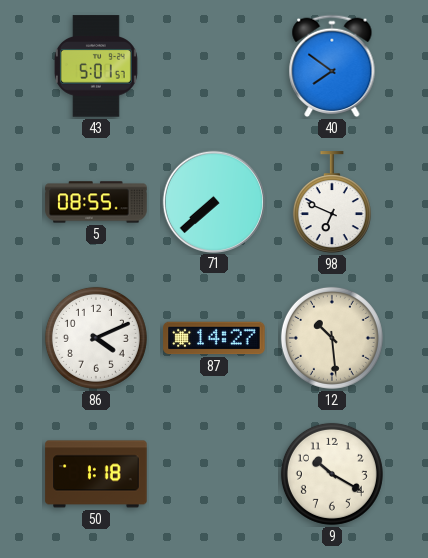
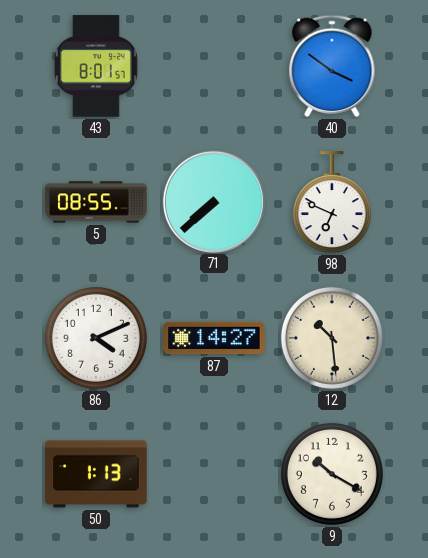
43: 5:01 -> 8:01
40: 7:51 -> 3:51
50: 1:18 -> 1:13
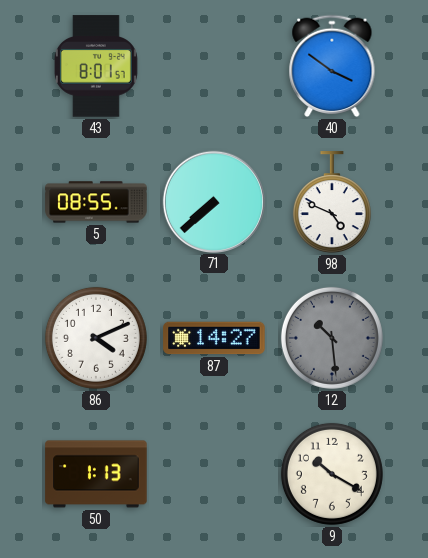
98: 6:49 -> 4:49
12 dial: cream -> grey
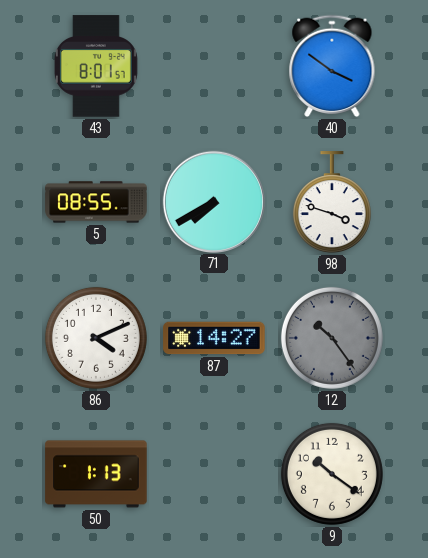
71: 7:38 -> 7:40
98: 4:49 -> 3:48
12: 10:29 -> 10:24
9: 10:20 -> 10:21
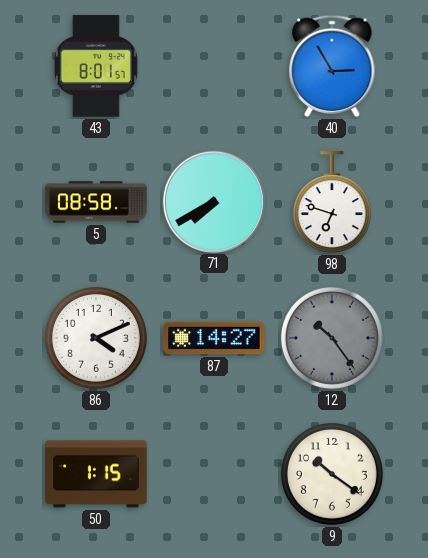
40: 3:51 -> 2:55
5: 08:55 -> 08:58
98: 3:48 -> 6:48
50: 1:13 -> 1:15
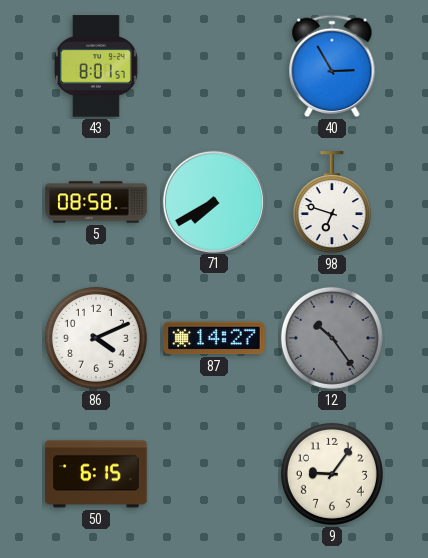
50: 1:15 -> 6:15
9: 10:21 -> 9:06
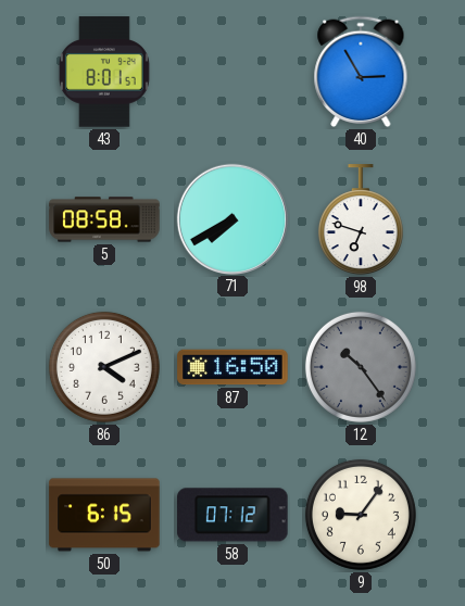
87: 14:27 -> 16:50
58: none -> 07:12
